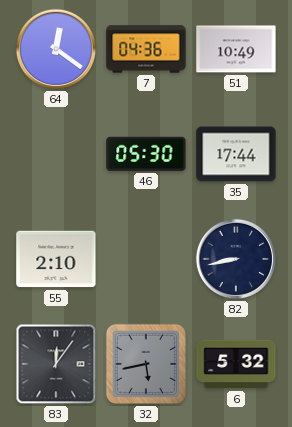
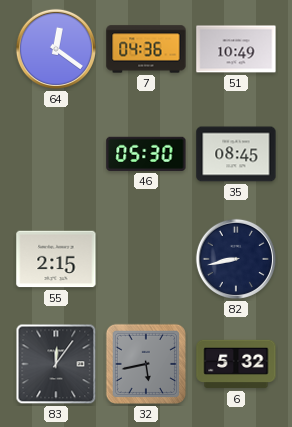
35: 17:44 -> 08:45
55: 2:10 -> 2:15
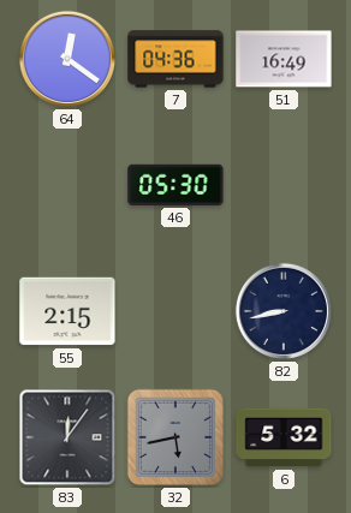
51: 10:49 -> 16:49
35: 08:45 -> none
